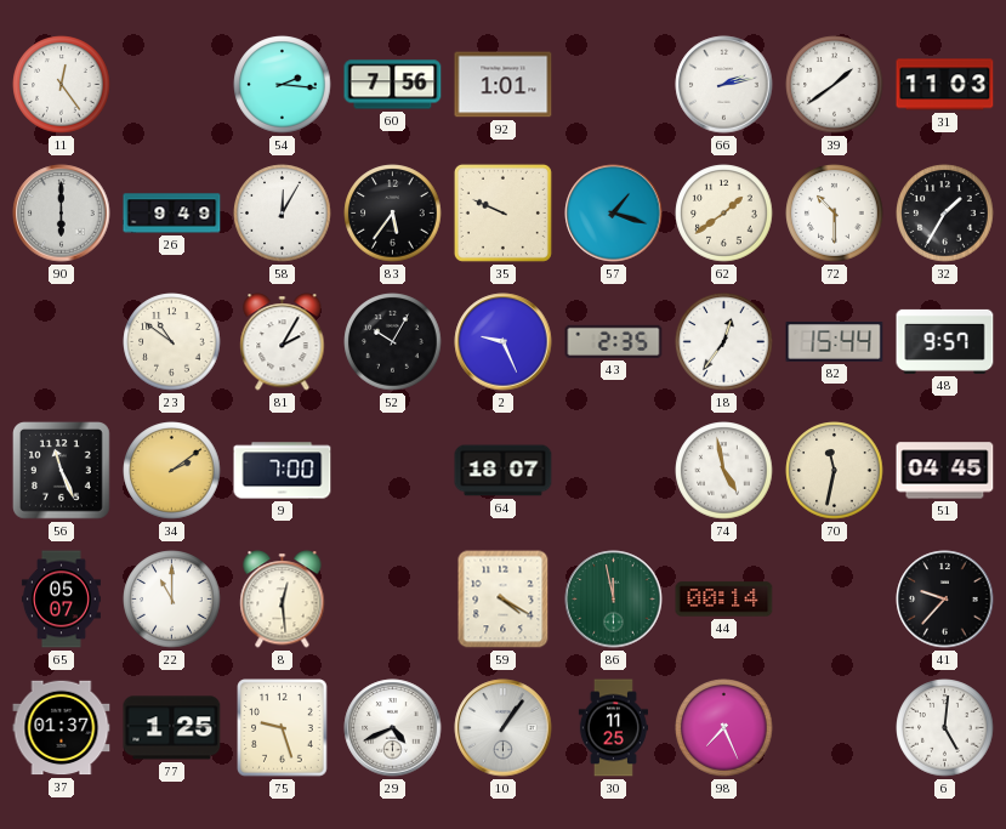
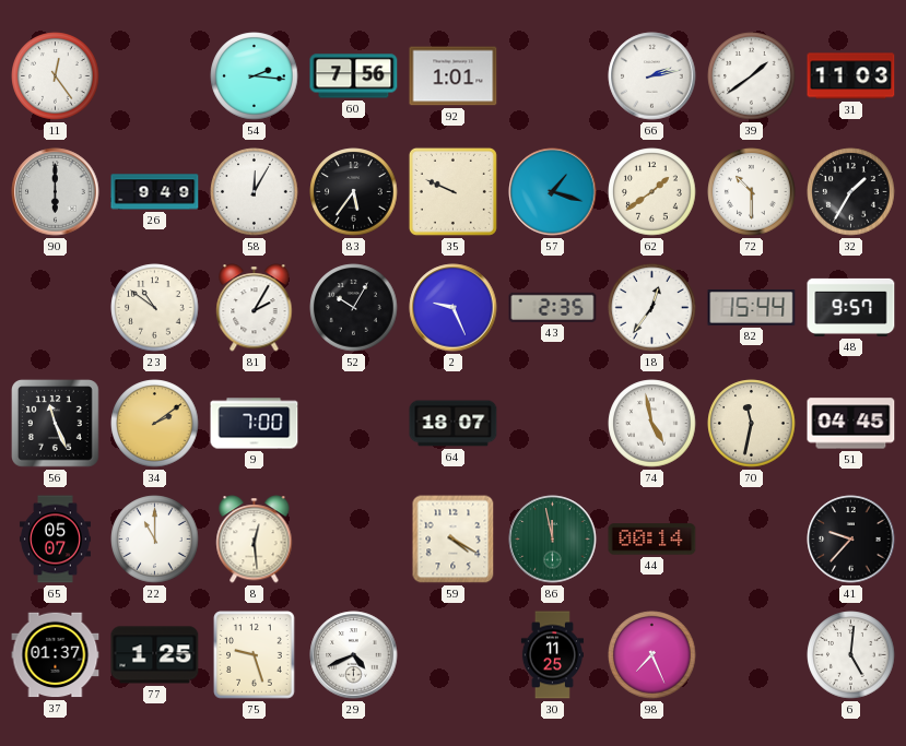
10: 1:06 -> none
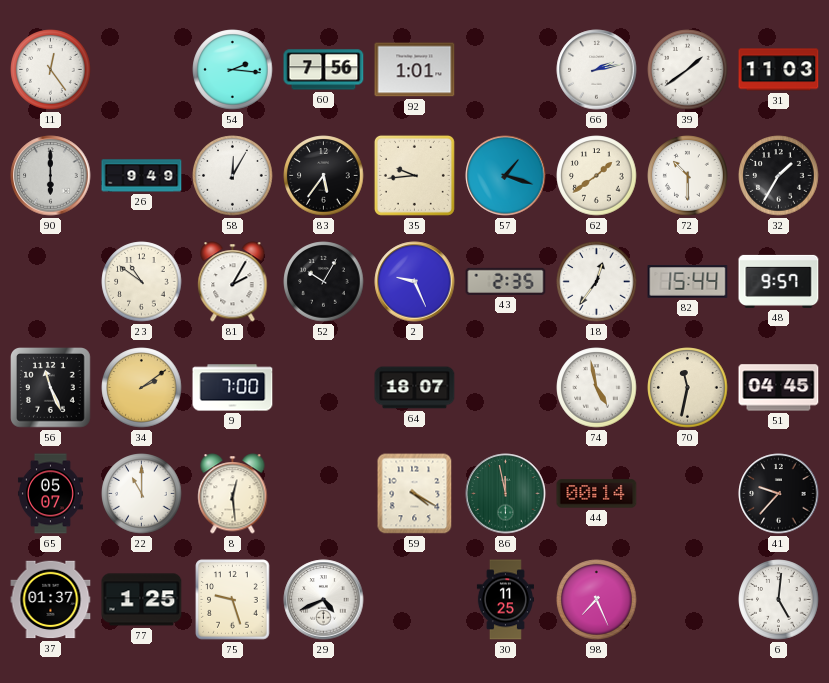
35: 9:49 -> 9:44
